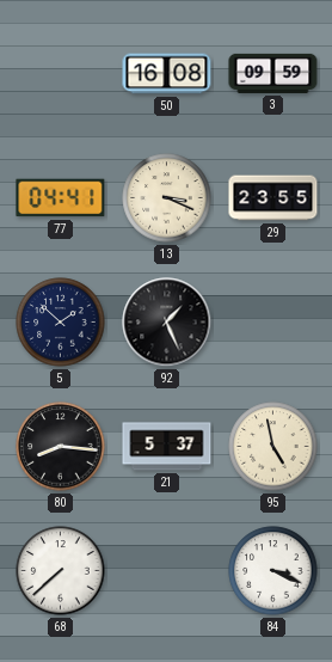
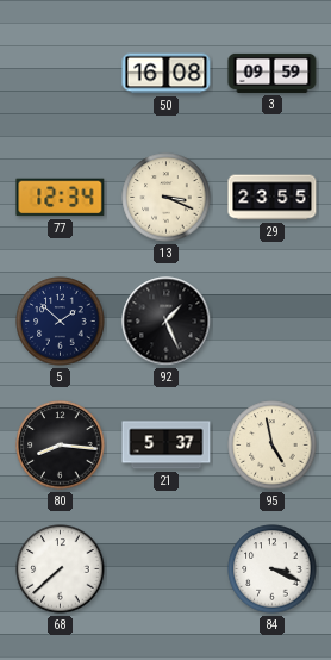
77: 04:41 -> 12:34
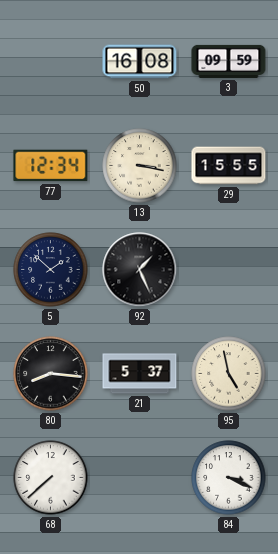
13: 3:19 -> 3:17
29: 23:55 -> 15:55
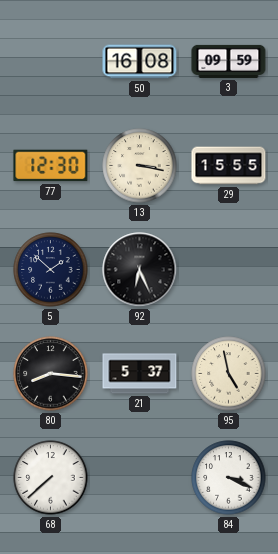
77: 12:34 -> 12:30
92: 1:26 -> 6:26
